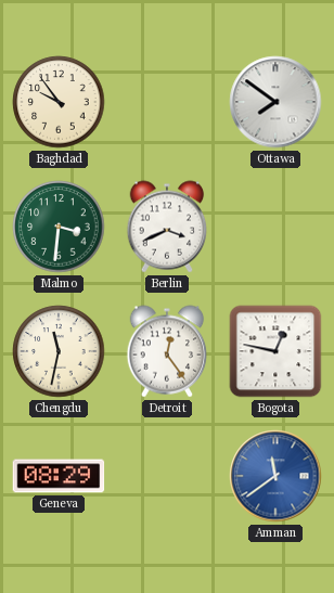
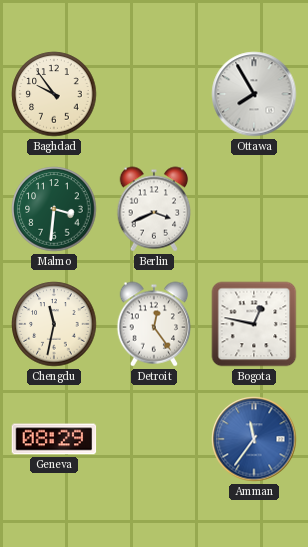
Ottawa: 7:51 -> 7:55
Amman: 11:39 -> 11:36
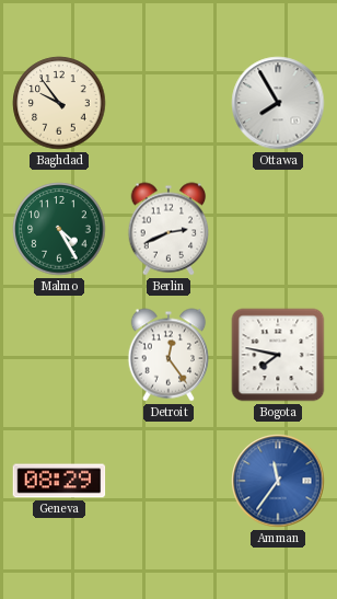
Malmo: 3:31 -> 4:25
Berlin: 3:41 -> 2:41
Chengdu: 11:32 -> none
Bogota: 12:47 -> 7:47
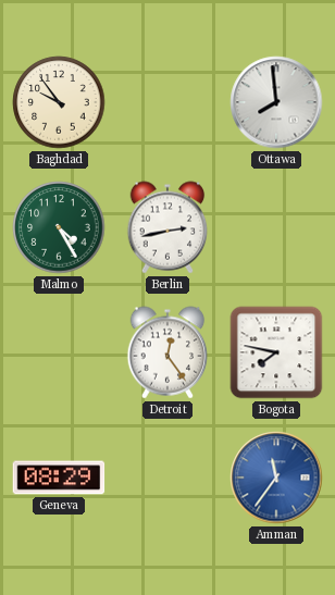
Ottawa: 7:55 -> 7:59
Berlin: 2:41 -> 2:43
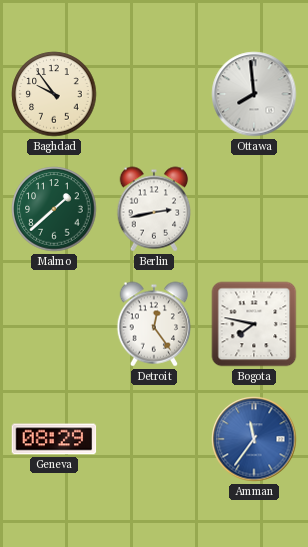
Malmo: 4:25 -> 1:38
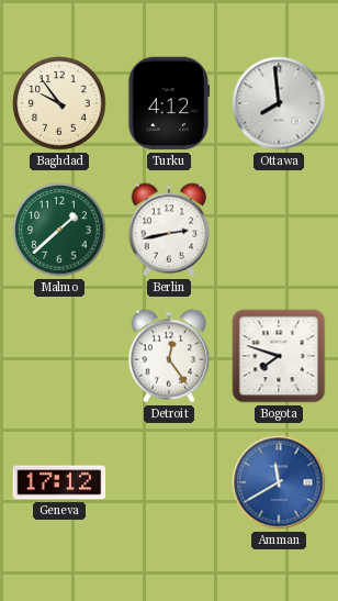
Turku: none -> 4:12
Bogota: 7:47 -> 7:48
Geneva: 08:29 -> 17:12
Amman: 11:36 -> 11:40
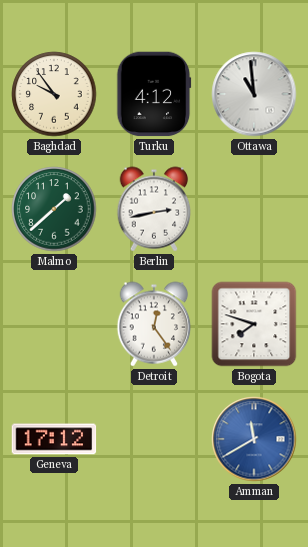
Ottawa: 7:59 -> 10:59
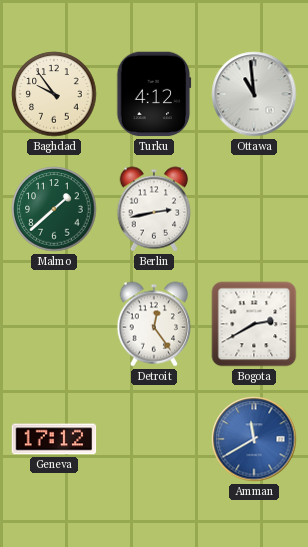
Bogota: 7:48 -> 2:40
